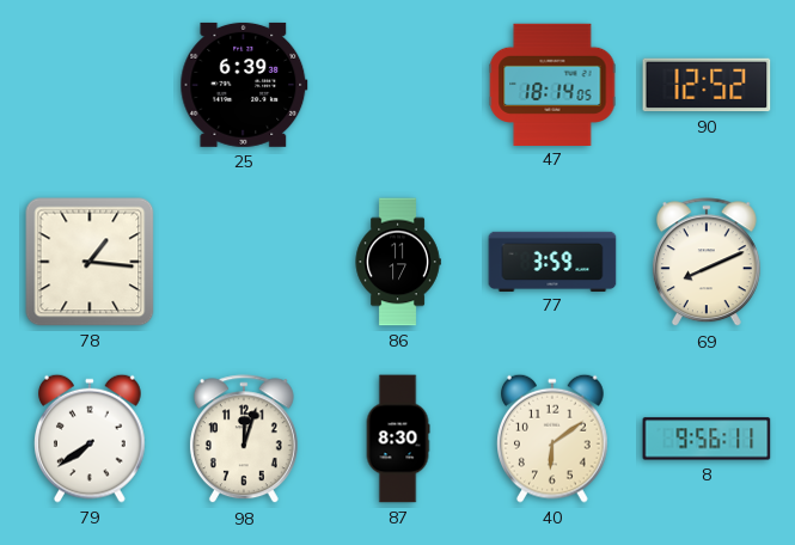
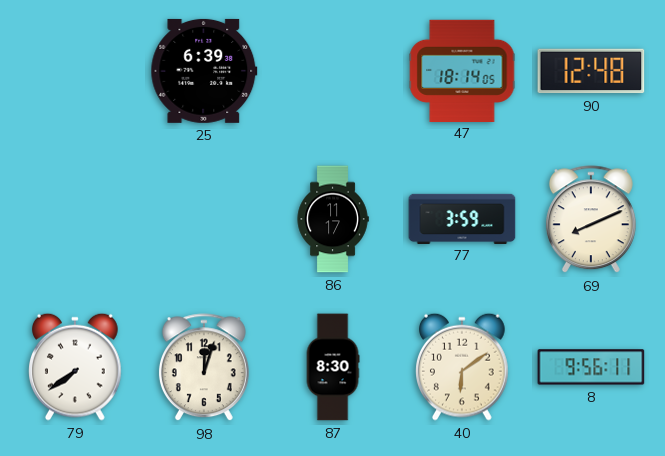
90: 12:52 -> 12:48
78: 1:16 -> none
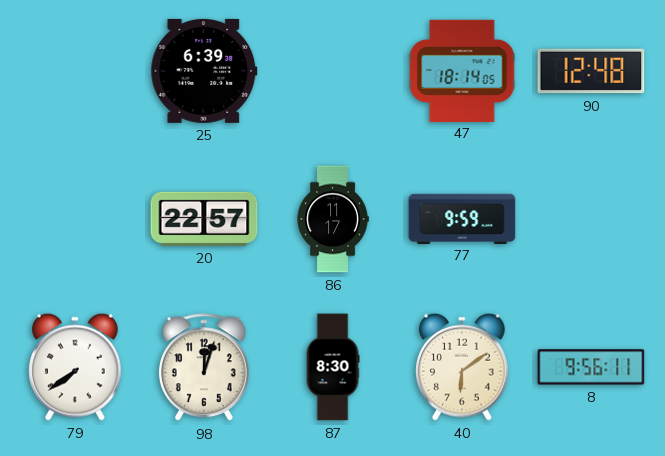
20: none -> 22:57
77: 3:59 -> 9:59
69: 8:11 -> none
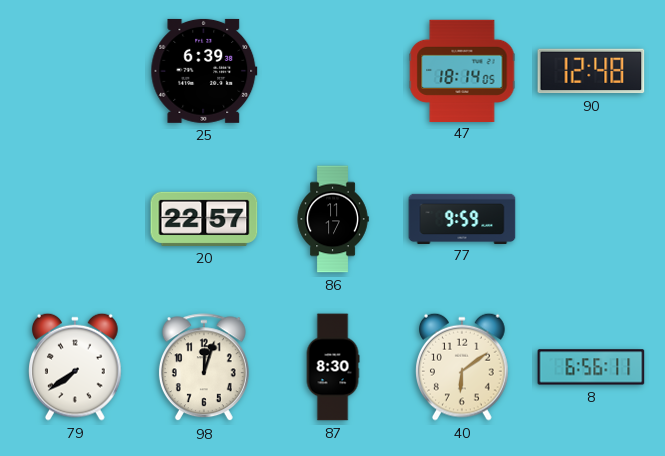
8: 9:56 -> 6:56
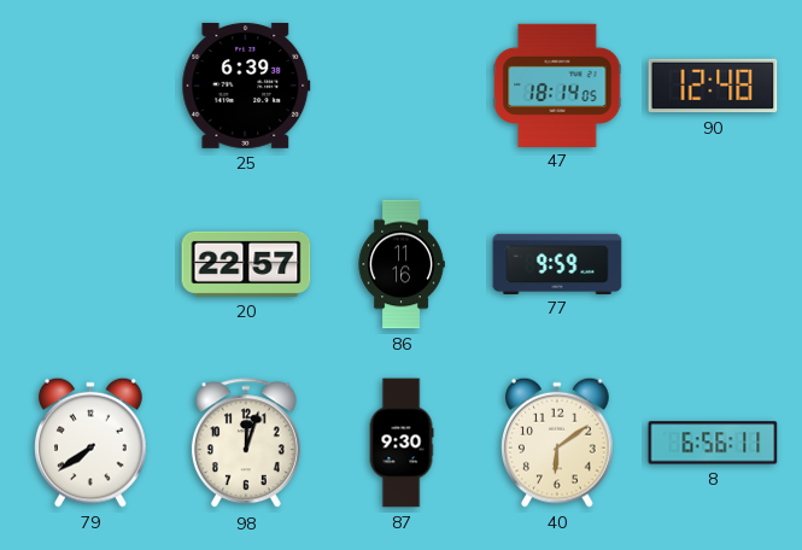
86: 11:17 -> 11:16
87: 8:30 -> 9:30
